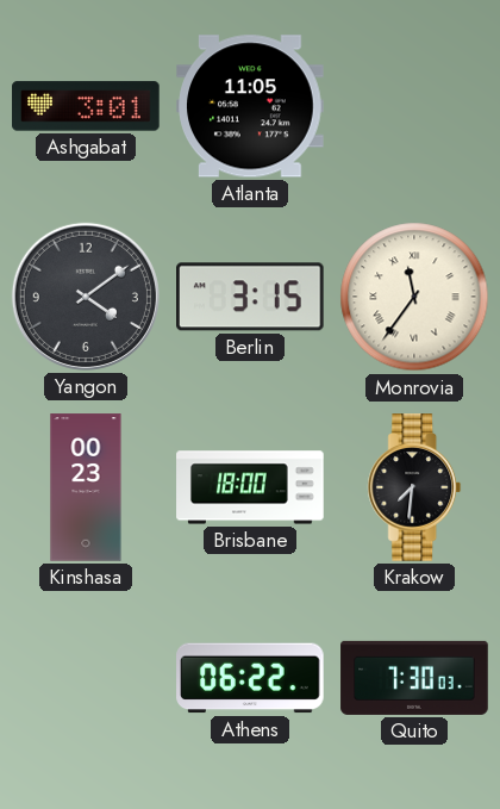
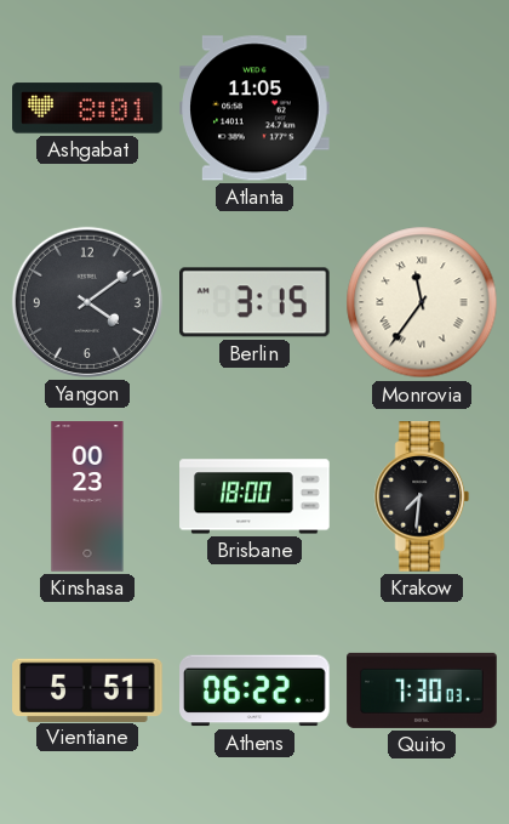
Ashgabat: 3:01 -> 8:01
Vientiane: none -> 5:51
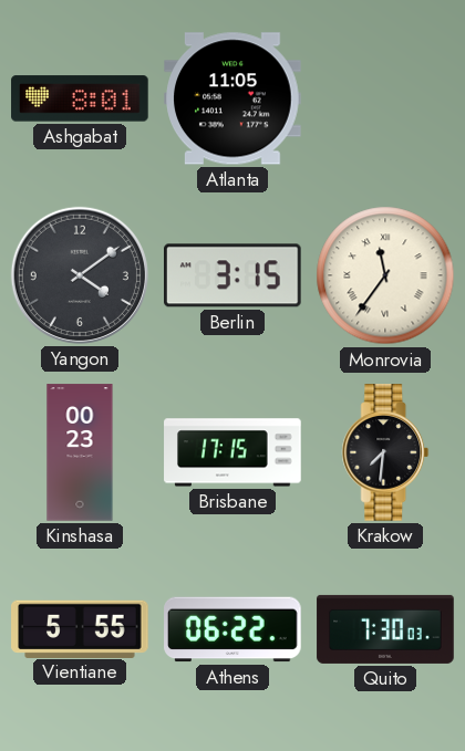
Brisbane: 18:00 -> 17:15
Vientiane: 5:51 -> 5:55
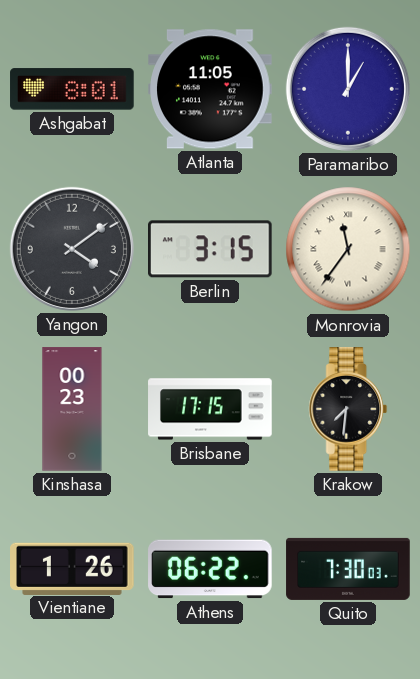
Paramaribo: none -> 1:00
Vientiane: 5:55 -> 1:26
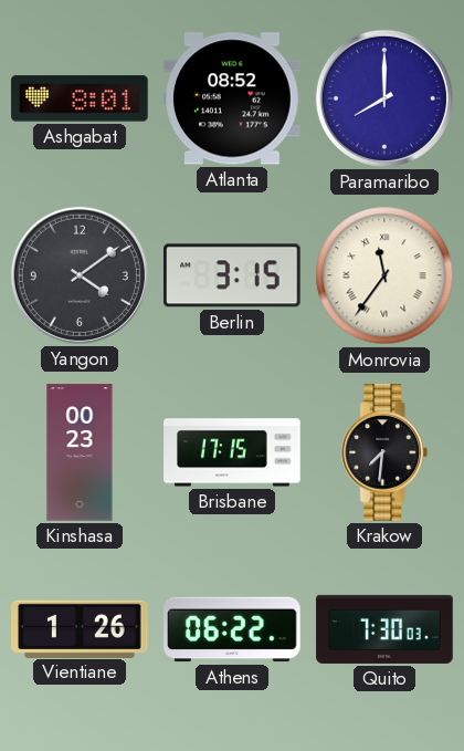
Atlanta: 11:05 -> 08:52
Paramaribo: 1:00 -> 8:00
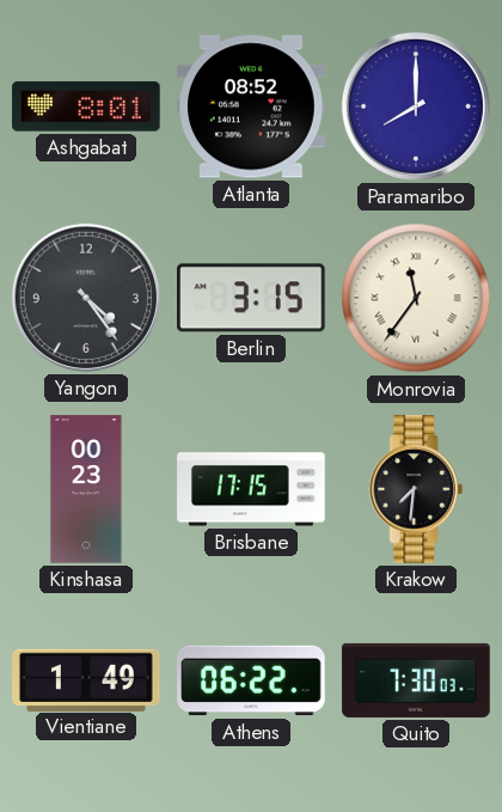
Yangon: 4:09 -> 4:24
Vientiane: 1:26 -> 1:49
